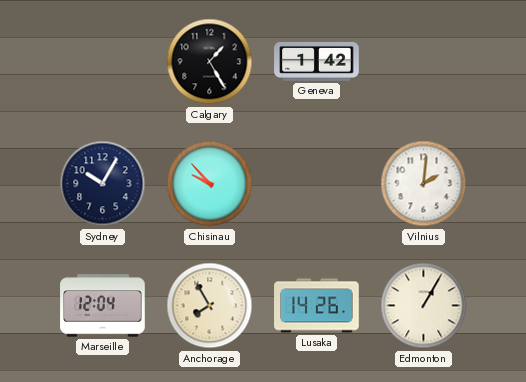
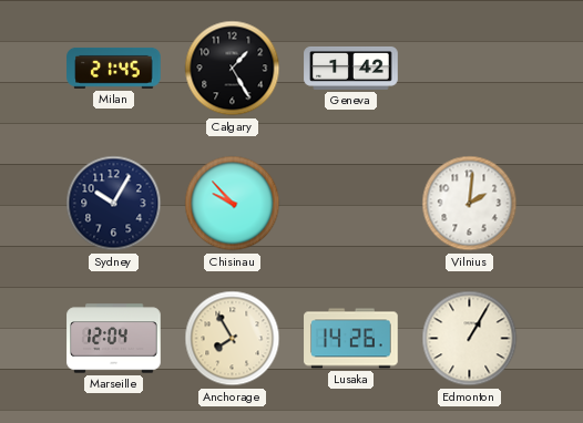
Milan: none -> 21:45
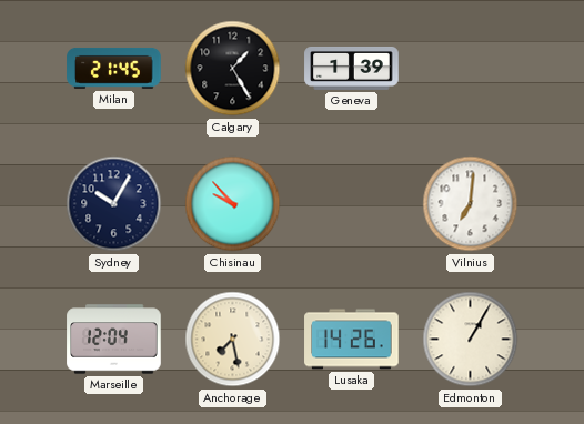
Geneva: 1:42 -> 1:39
Vilnius: 2:01 -> 7:01
Anchorage: 7:55 -> 7:28
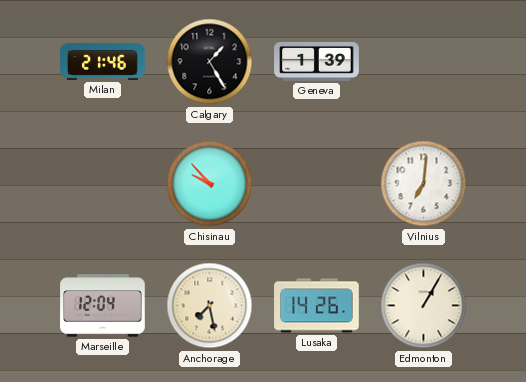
Milan: 21:45 -> 21:46
Sydney: 10:05 -> none
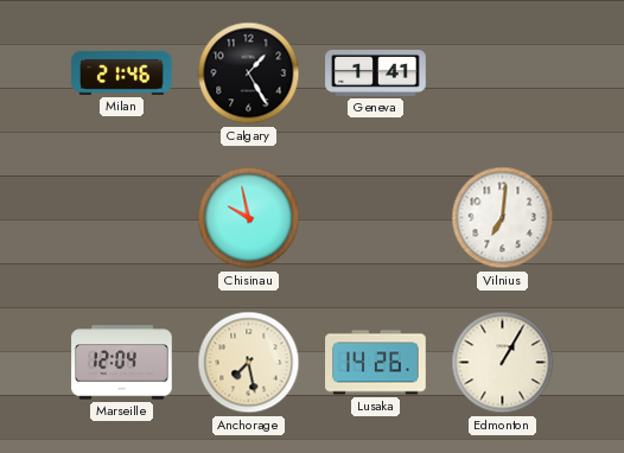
Geneva: 1:39 -> 1:41
Chisinau: 9:53 -> 9:58
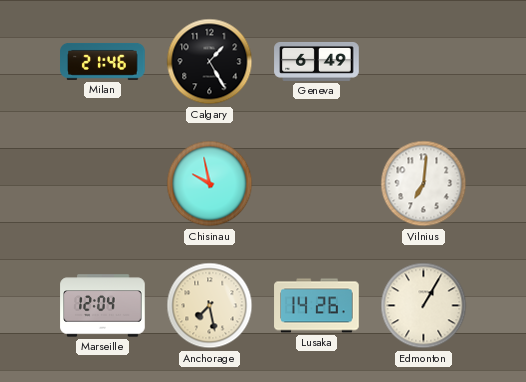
Geneva: 1:41 -> 6:49
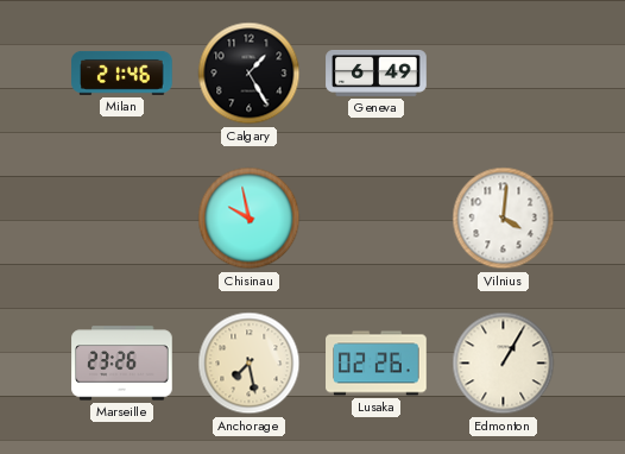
Vilnius: 7:01 -> 4:01
Marseille: 12:04 -> 23:26
Lusaka: 14:26 -> 02:26
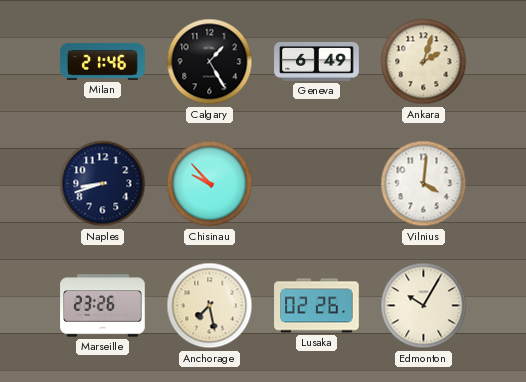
Ankara: none -> 2:03
Naples: none -> 8:42
Chisinau: 9:58 -> 9:53
Edmonton: 1:05 -> 10:05
